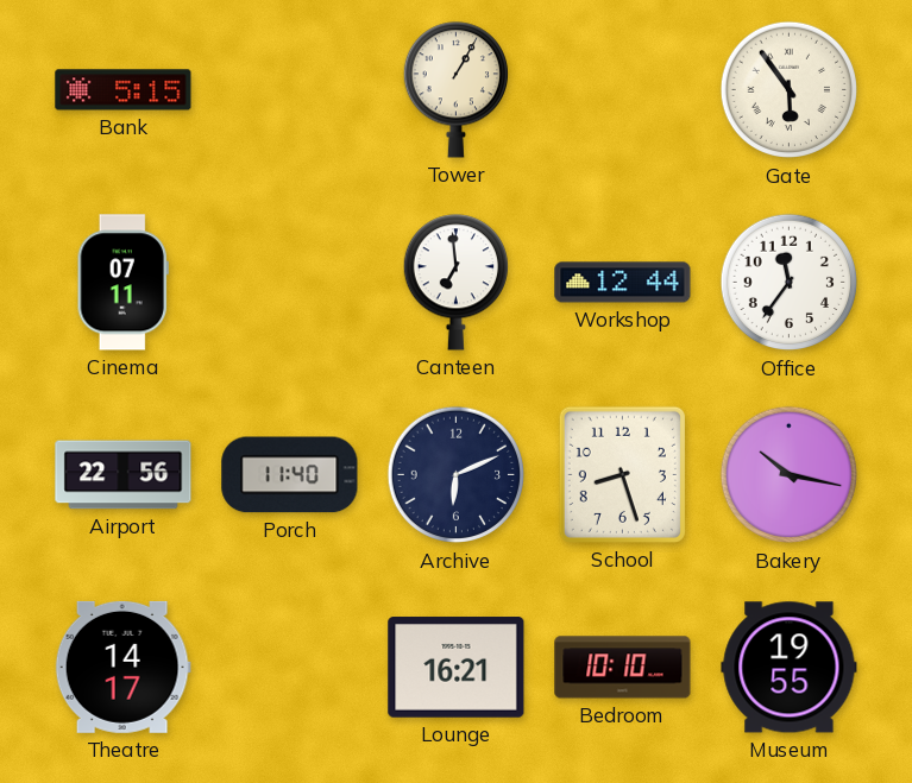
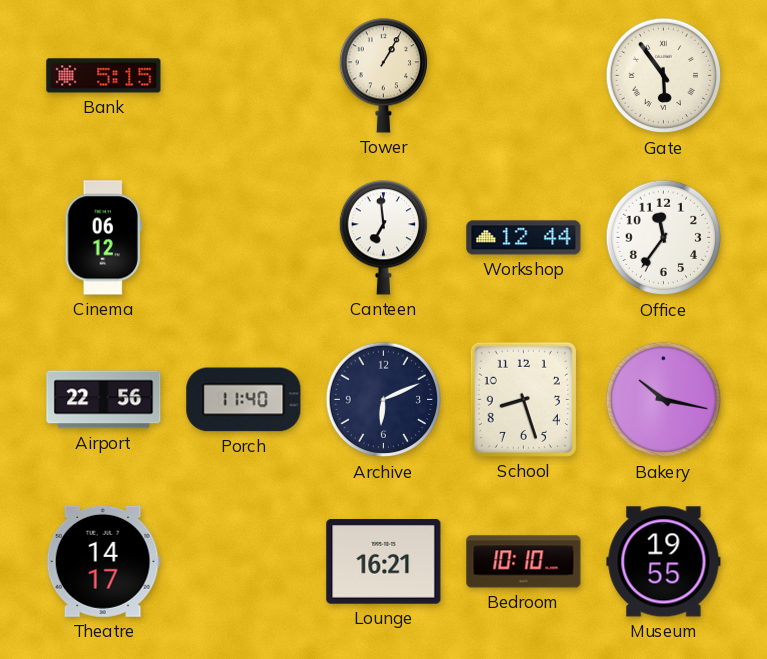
Cinema: 07:11 -> 06:12
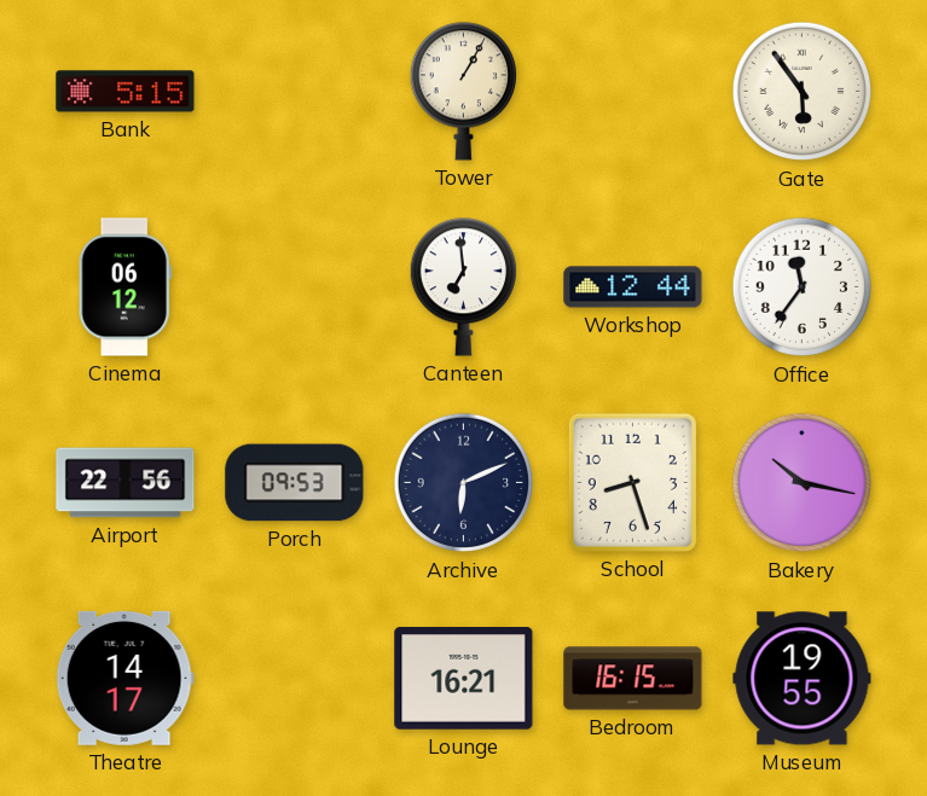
Porch: 11:40 -> 09:53
Bedroom: 10:10 -> 16:15
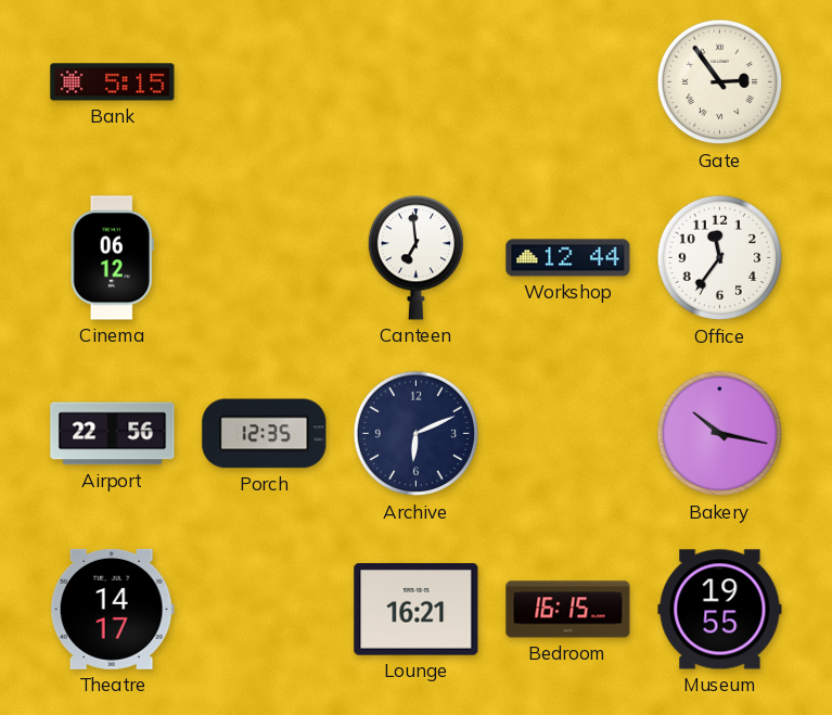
Tower: 1:05 -> none
Gate: 5:54 -> 2:54
Porch: 09:53 -> 12:35
School: 8:27 -> none
